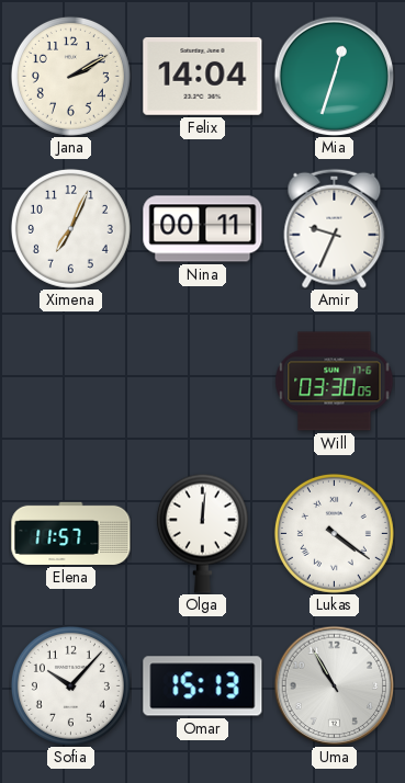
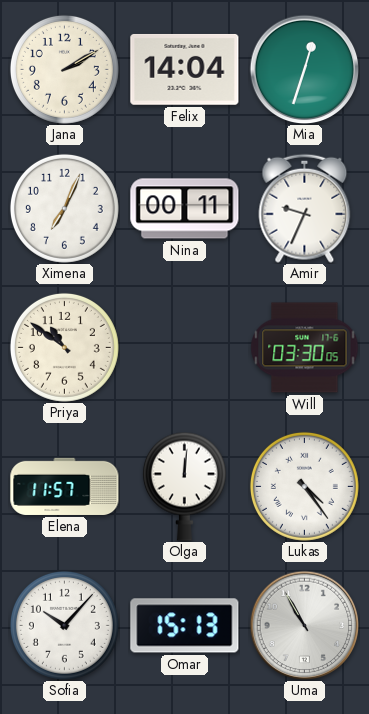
Priya: none -> 10:51
Lukas: 4:21 -> 4:24
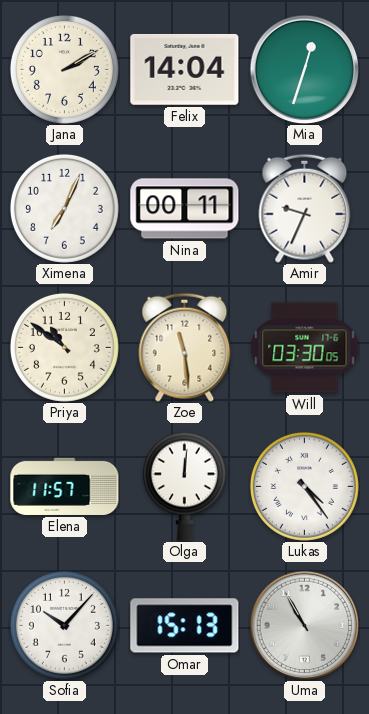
Zoe: none -> 11:29
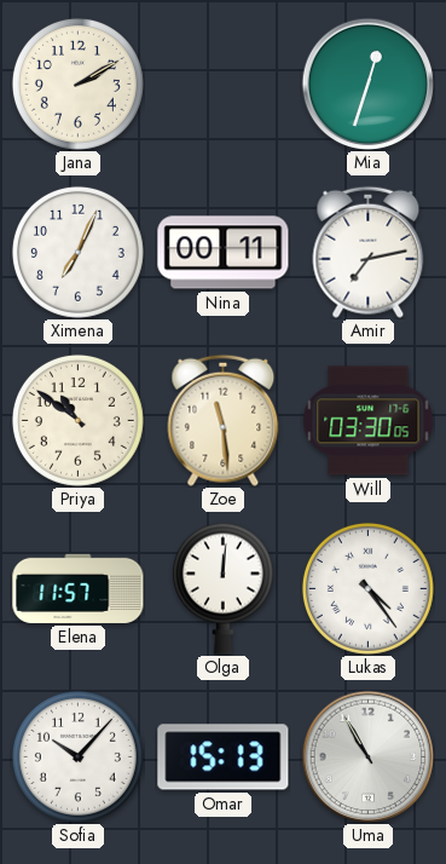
Felix: 14:04 -> none
Amir: 9:34 -> 7:13
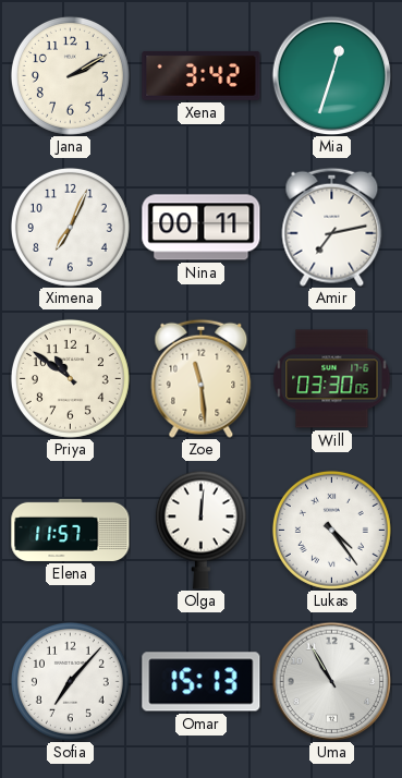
Xena: none -> 3:42
Sofia: 10:07 -> 7:07
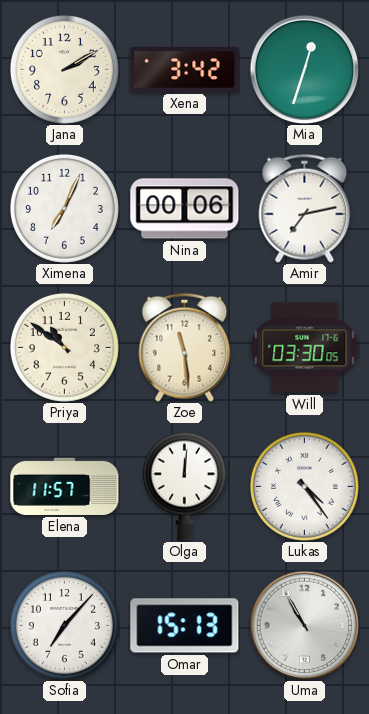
Nina: 00:11 -> 00:06
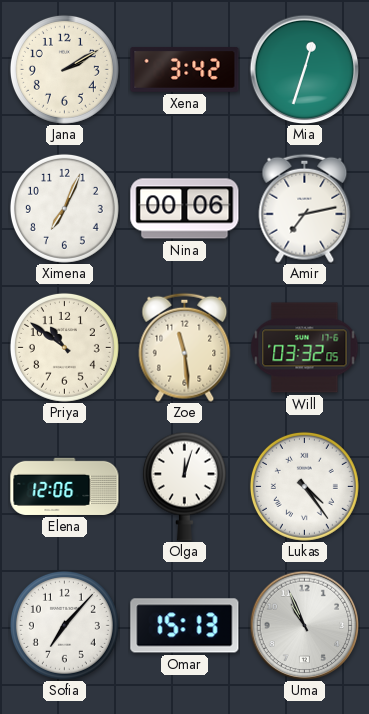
Will: 03:30 -> 03:32
Elena: 11:57 -> 12:06
Olga: 12:01 -> 12:03
Uma: 10:55 -> 10:56
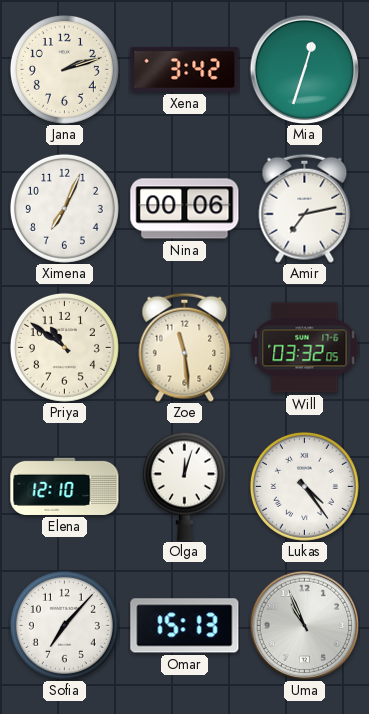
Jana: 2:10 -> 2:12
Elena: 12:06 -> 12:10
